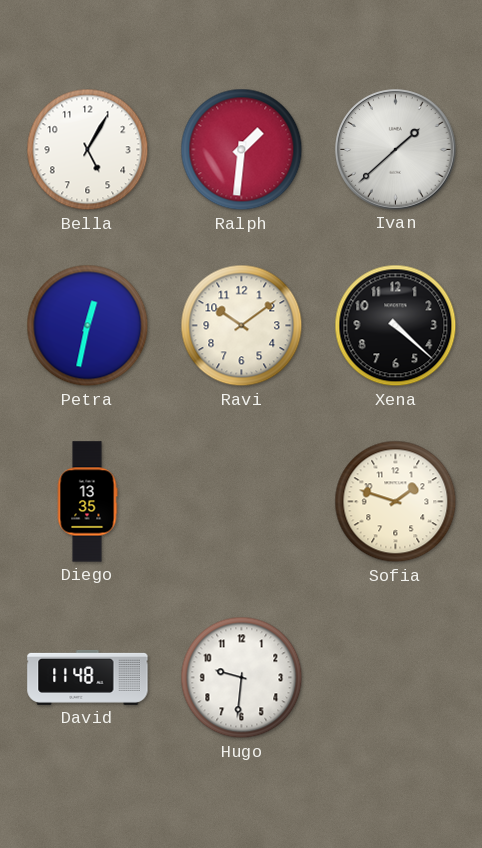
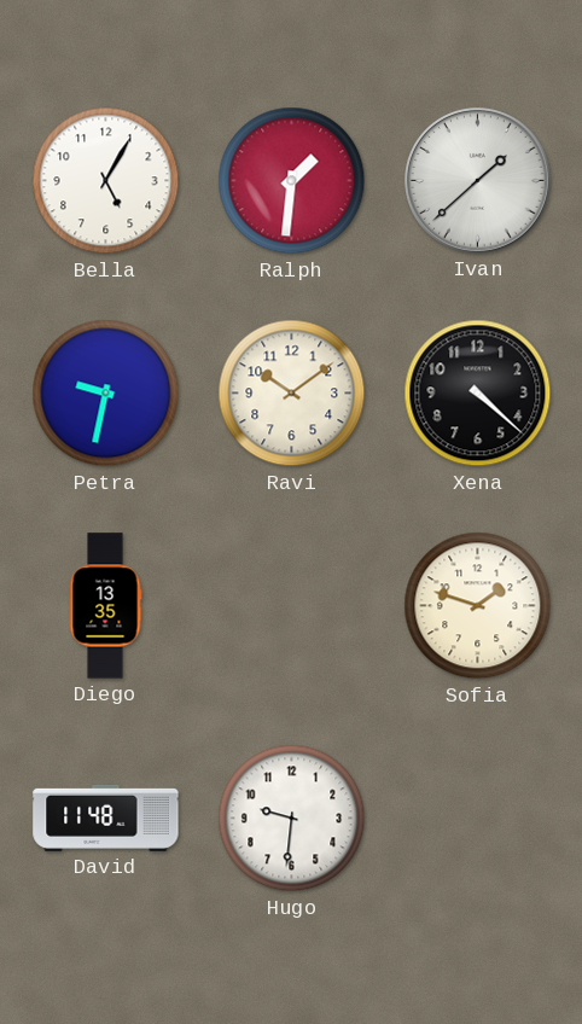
Petra: 12:32 -> 9:32
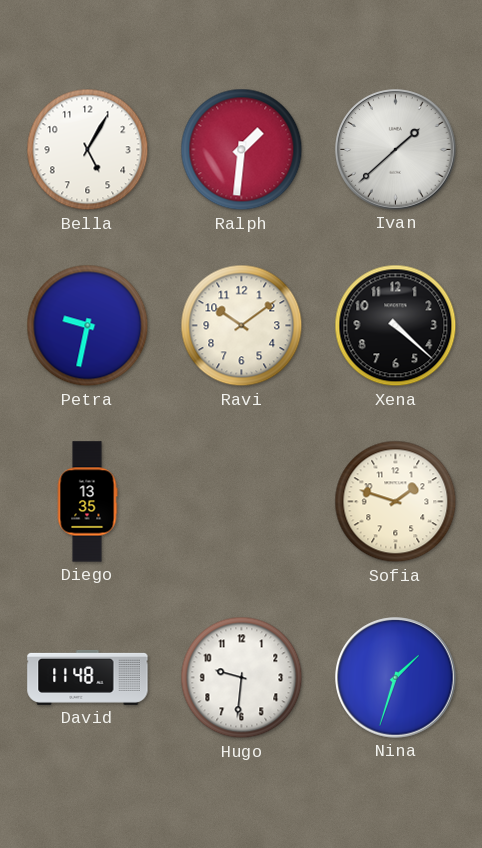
Nina: none -> 1:33
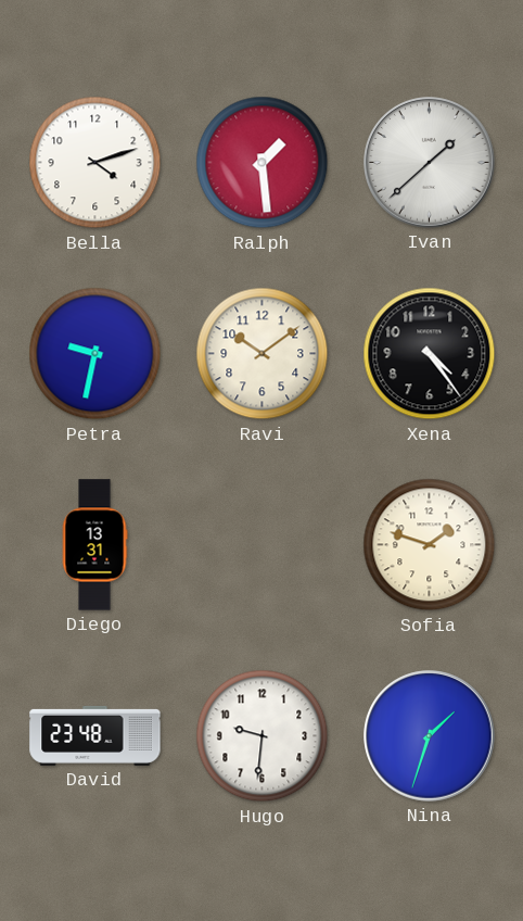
Bella: 5:05 -> 4:12
Ralph: 1:31 -> 1:29
Xena: 4:22 -> 4:24
Diego: 13:35 -> 13:31
David: 11:48 -> 23:48
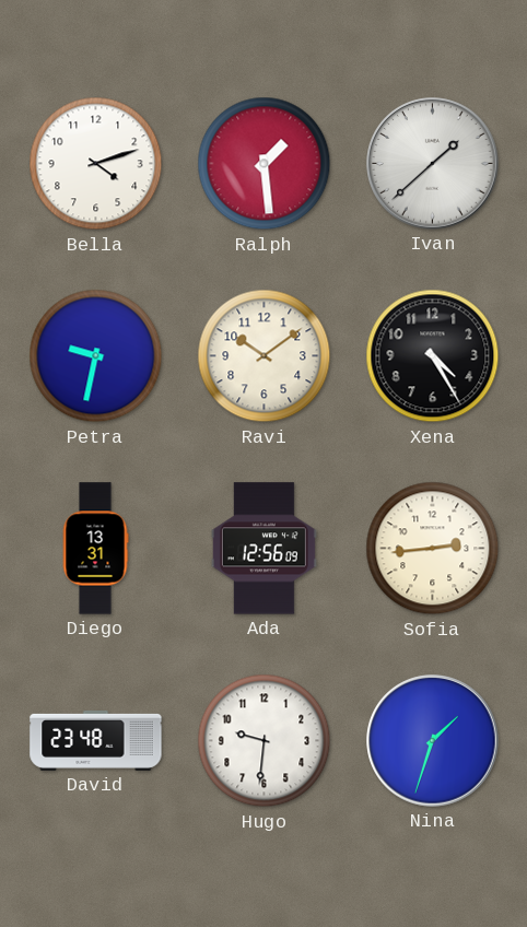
Xena: 4:24 -> 4:25
Ada: none -> 12:56
Sofia: 1:48 -> 2:44
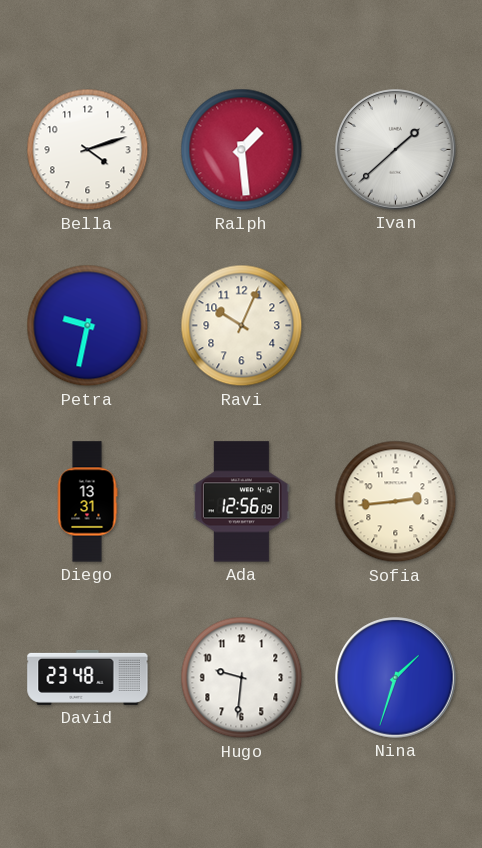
Ravi: 10:09 -> 10:04
Xena: 4:25 -> none
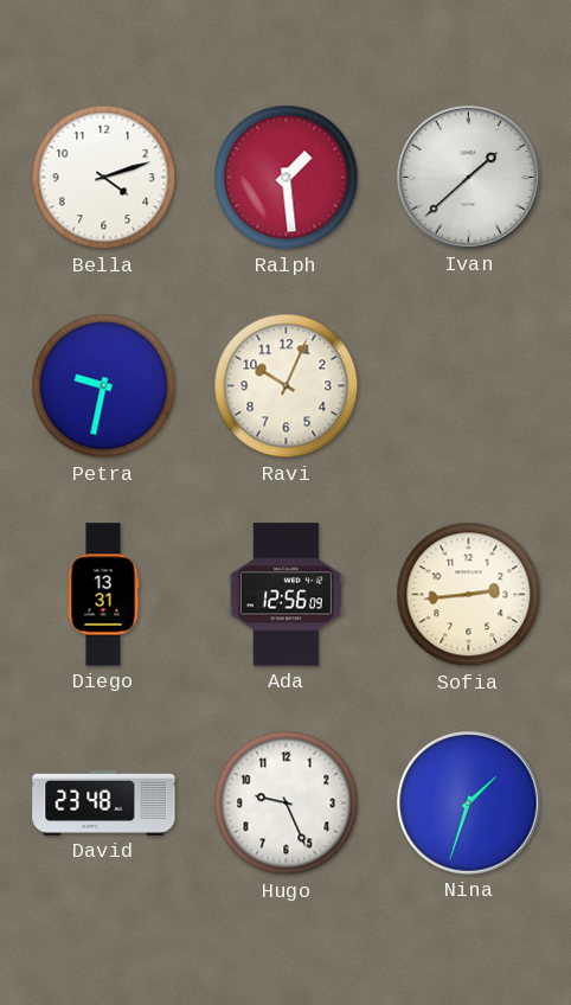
Hugo: 9:31 -> 9:26
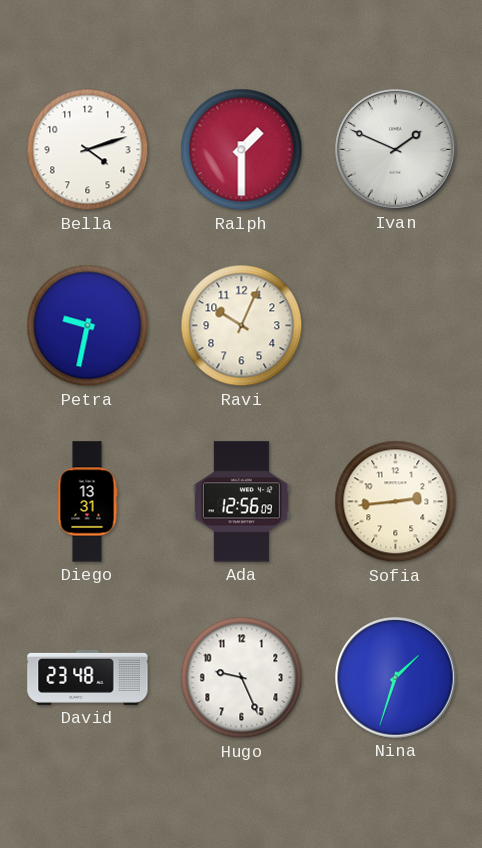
Ralph: 1:29 -> 1:30
Ivan: 1:38 -> 1:49
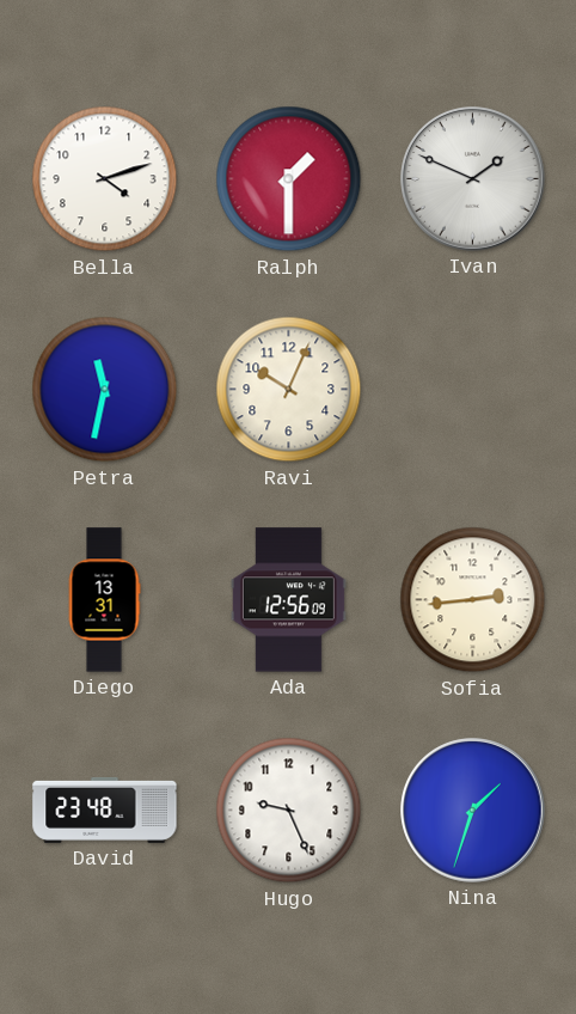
Petra: 9:32 -> 11:32
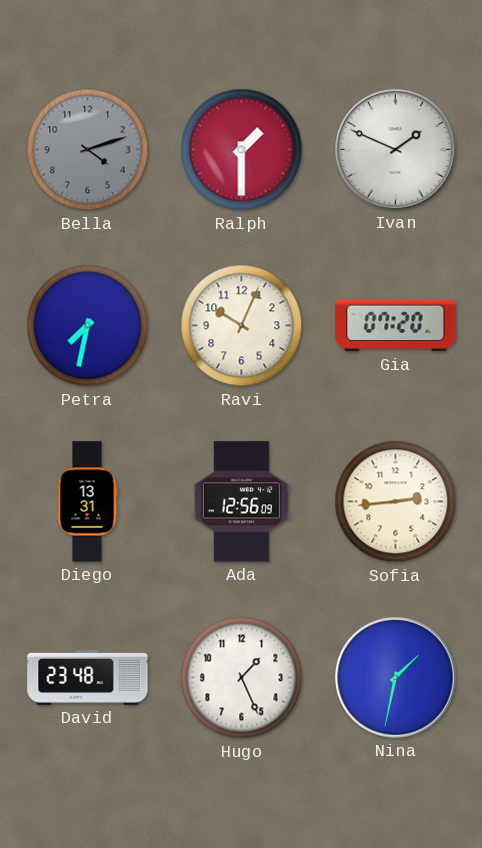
Bella dial: white -> grey
Petra: 11:32 -> 7:32
Gia: none -> 07:20
Hugo: 9:26 -> 1:26
Nina: 1:33 -> 1:32
